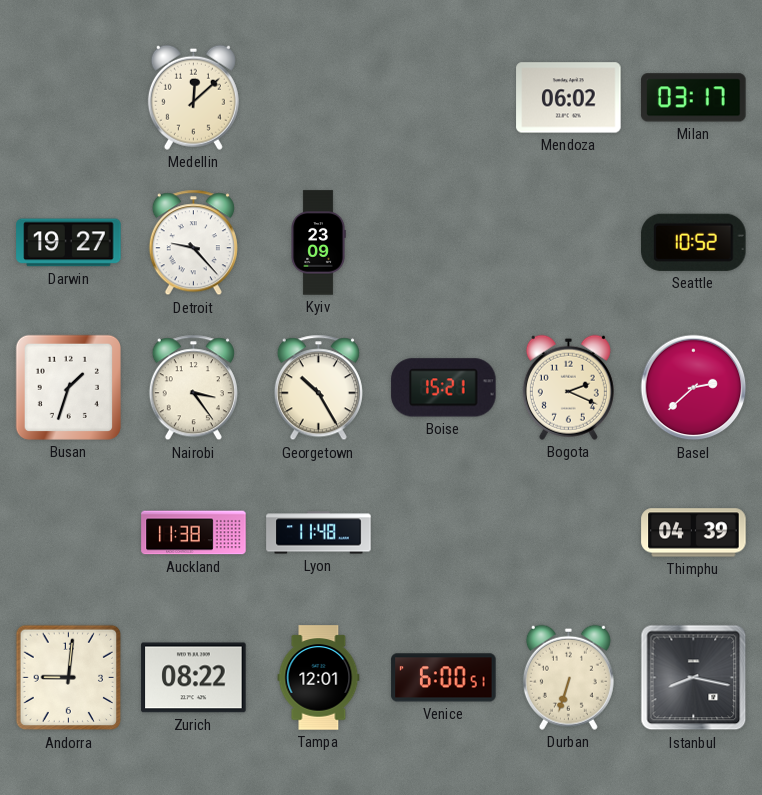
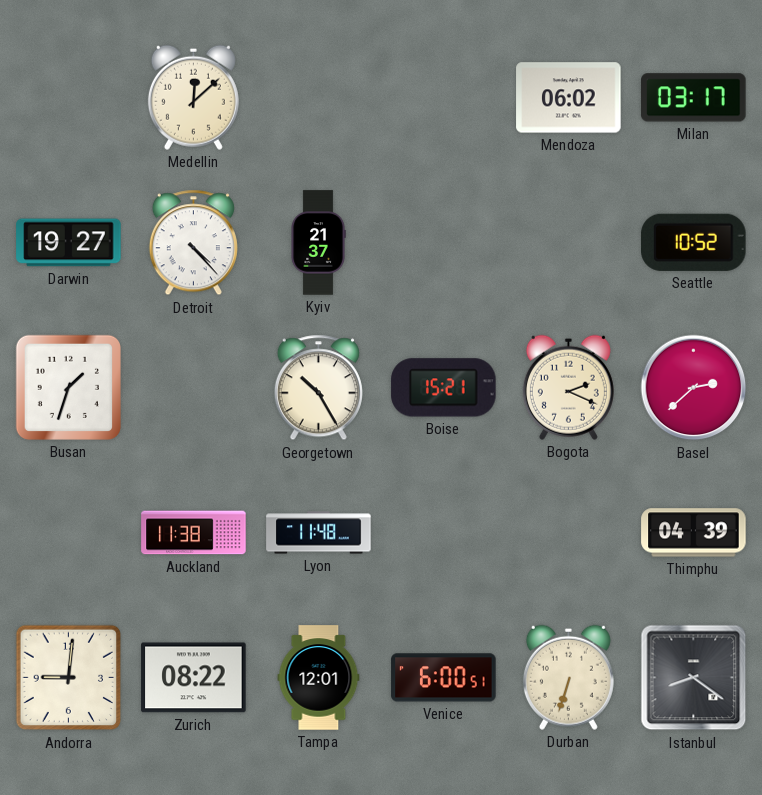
Detroit: 9:23 -> 4:23
Kyiv: 23:09 -> 21:37
Nairobi: 3:24 -> none
Istanbul: 8:17 -> 8:21
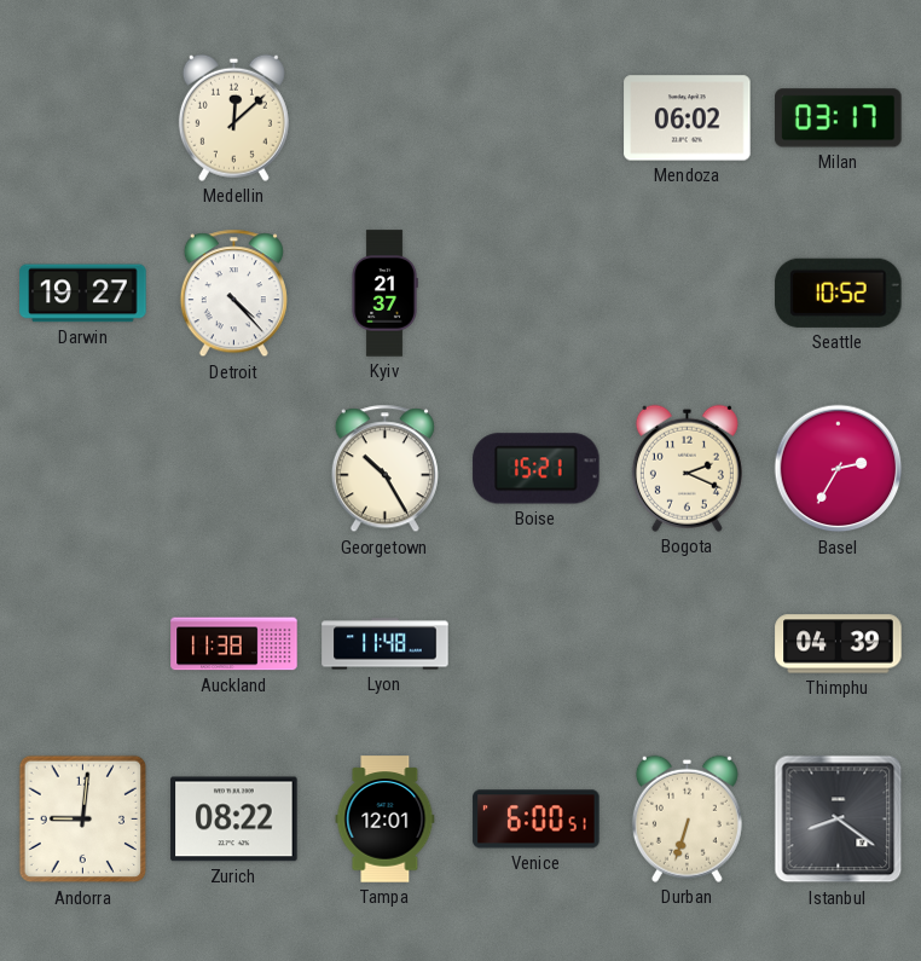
Busan: 1:33 -> none
Basel: 2:38 -> 2:35
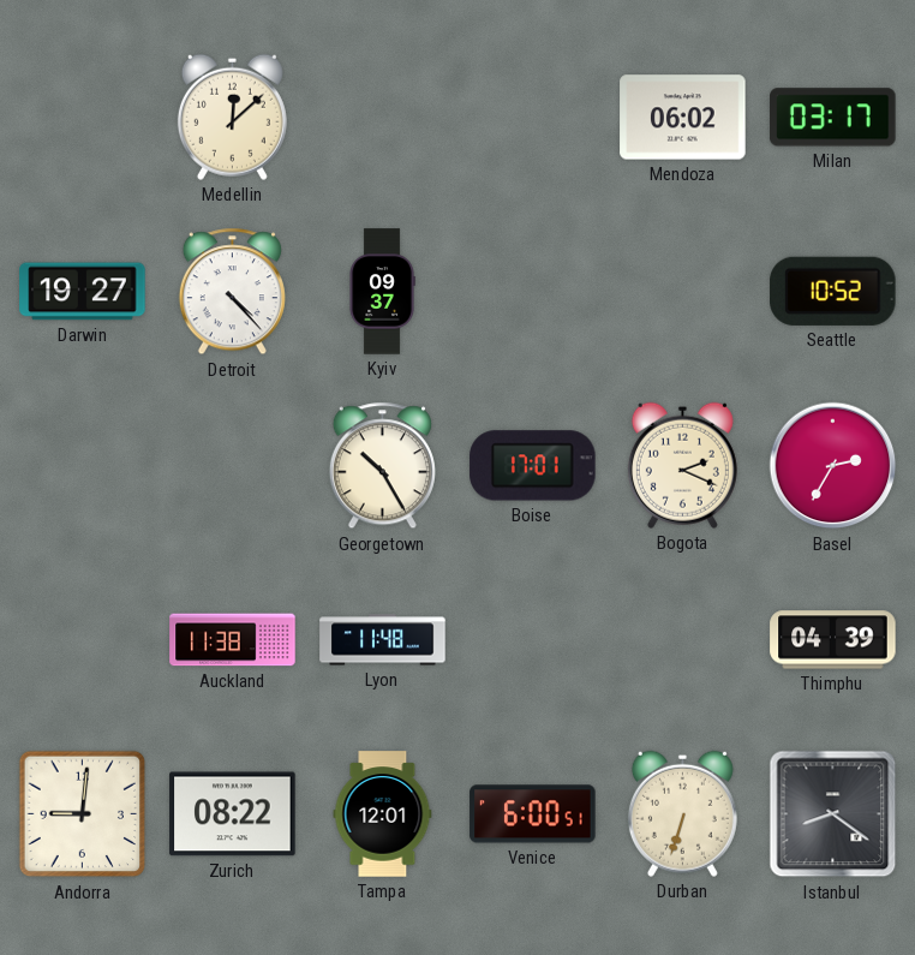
Kyiv: 21:37 -> 09:37
Boise: 15:21 -> 17:01
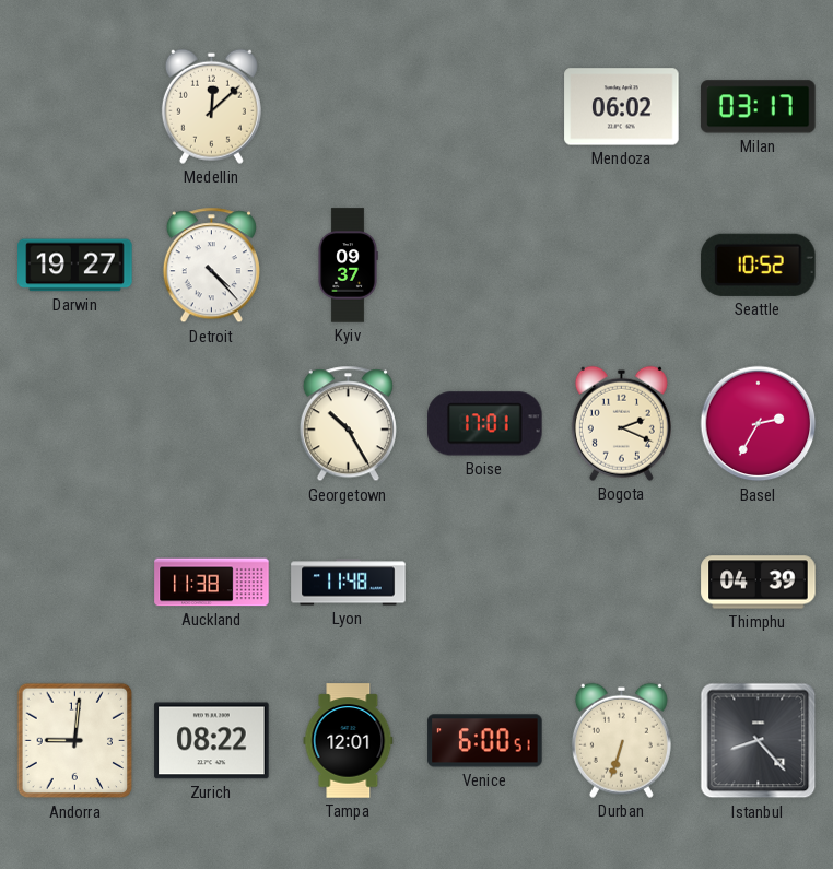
Istanbul: 8:21 -> 8:23
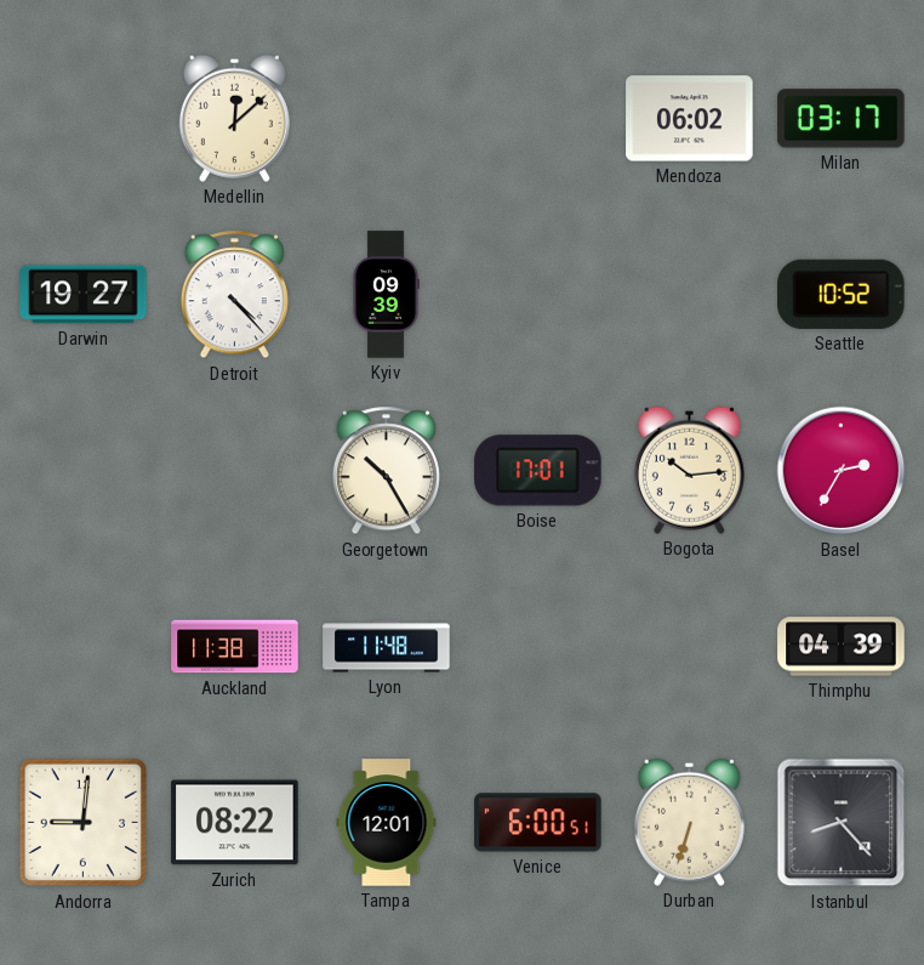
Kyiv: 09:37 -> 09:39
Bogota: 2:19 -> 10:14
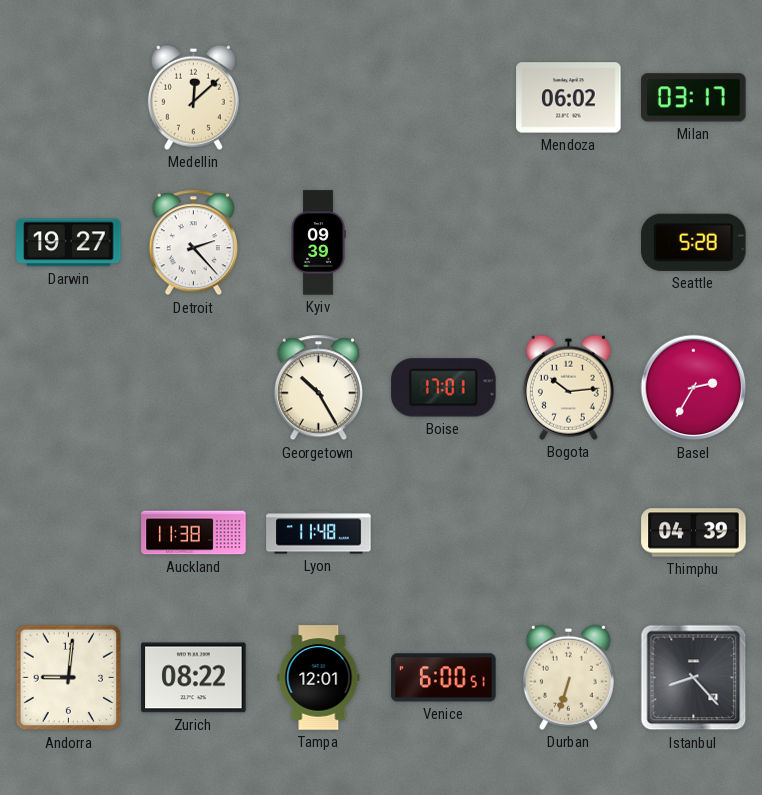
Detroit: 4:23 -> 2:23
Seattle: 10:52 -> 5:28
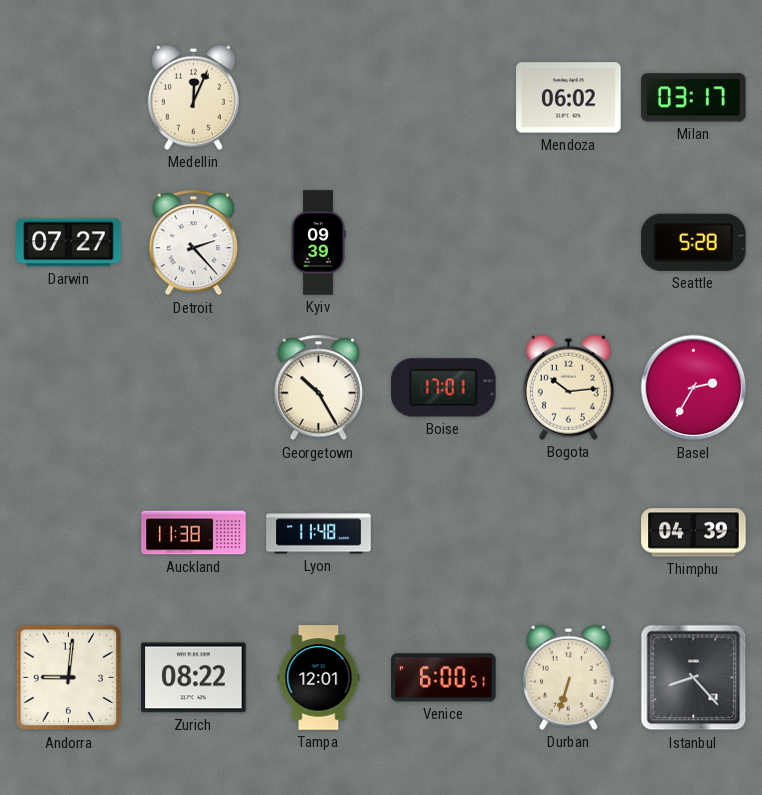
Medellin: 12:08 -> 12:04
Darwin: 19:27 -> 07:27
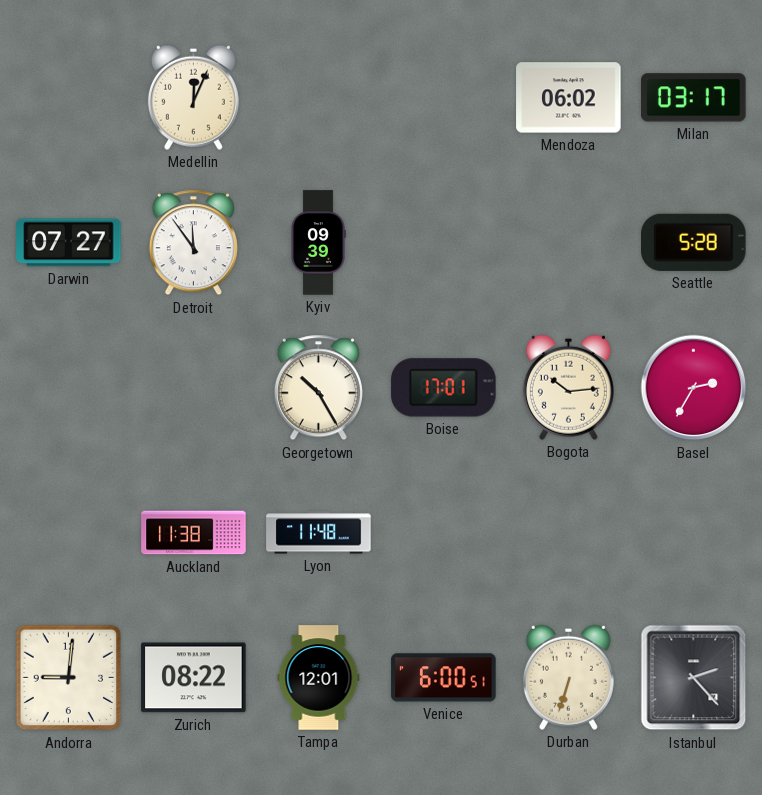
Detroit: 2:23 -> 11:54
Thimphu: 04:39 -> none
Istanbul: 8:23 -> 2:23
